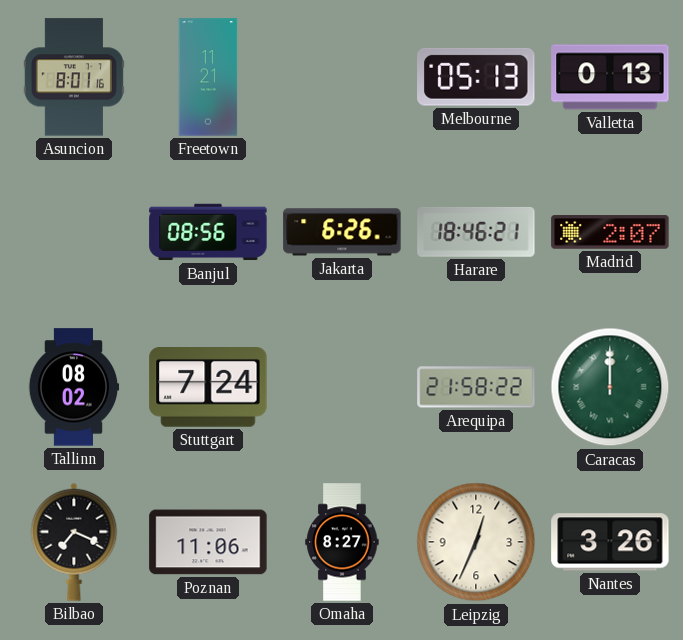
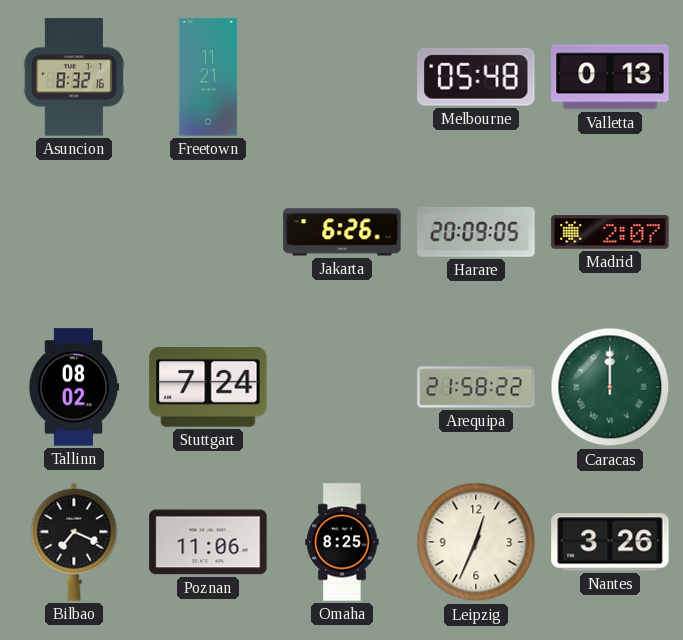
Asuncion: 8:01 -> 8:32
Melbourne: 05:13 -> 05:48
Banjul: 08:56 -> none
Harare: 18:46 -> 20:09
Omaha: 8:27 -> 8:25
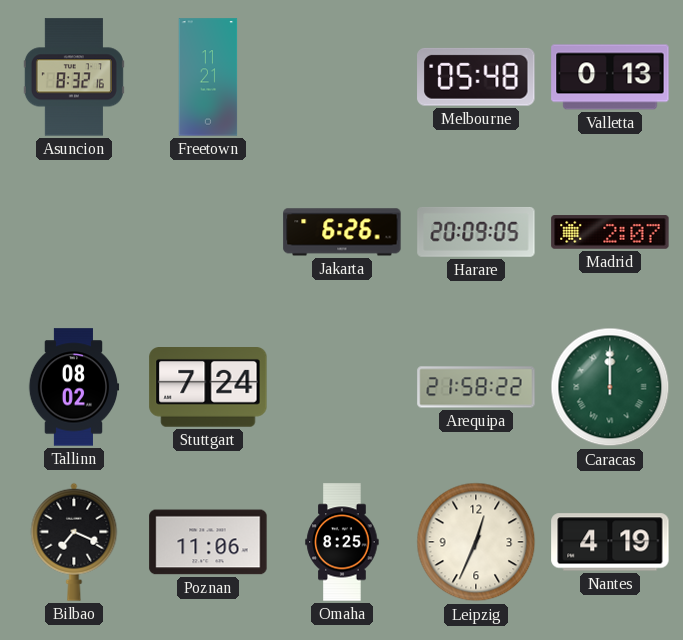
Nantes: 3:26 -> 4:19
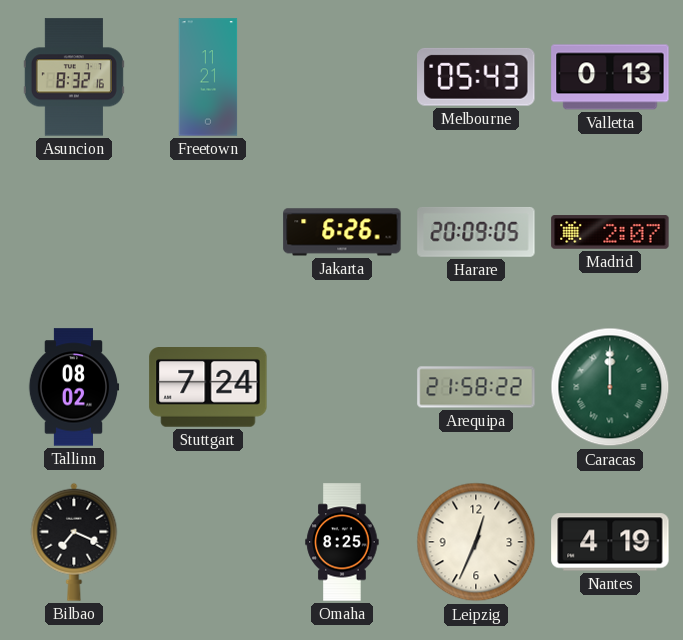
Melbourne: 05:48 -> 05:43
Poznan: 11:06 -> none
